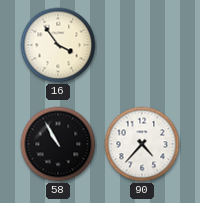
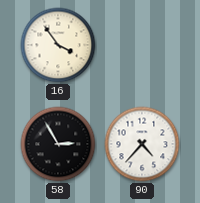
58: 10:55 -> 2:55
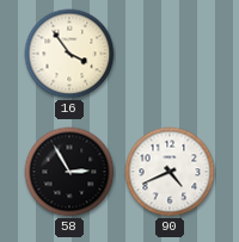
90: 4:37 -> 4:41
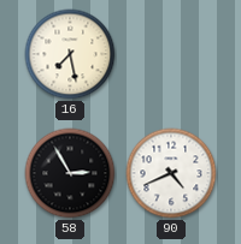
16: 3:54 -> 7:28
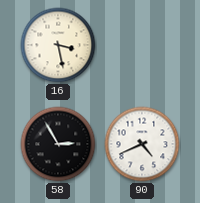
16: 7:28 -> 3:28
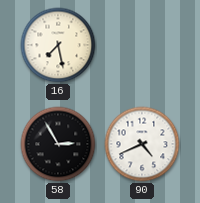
16: 3:28 -> 7:28
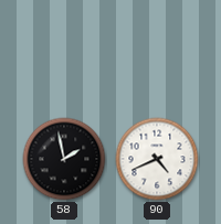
16: 7:28 -> none
58: 2:55 -> 1:58
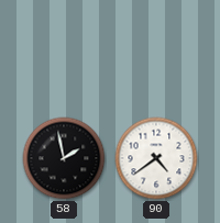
90: 4:41 -> 4:39
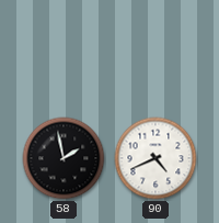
90: 4:39 -> 4:41
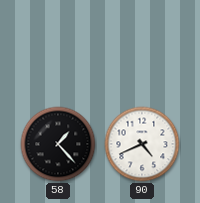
58: 1:58 -> 1:23
